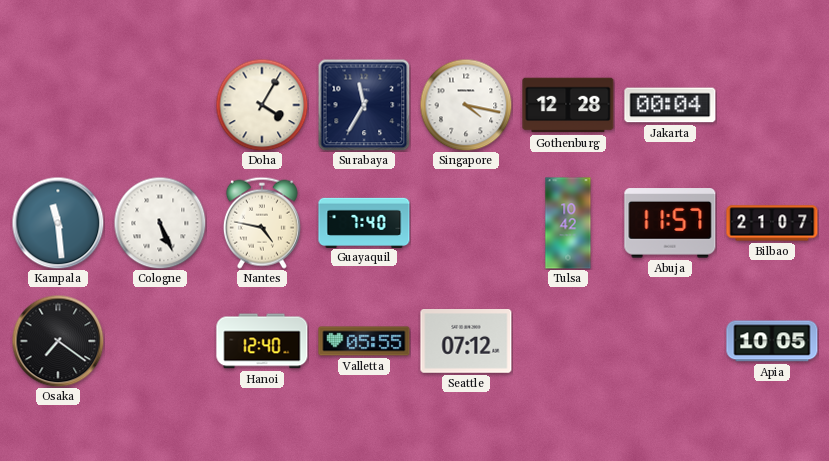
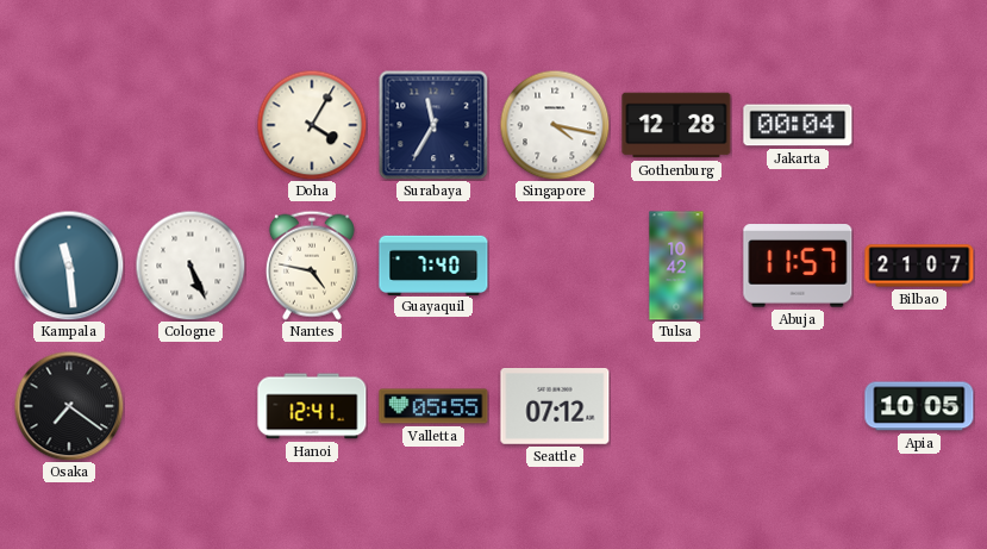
Hanoi: 12:40 -> 12:41
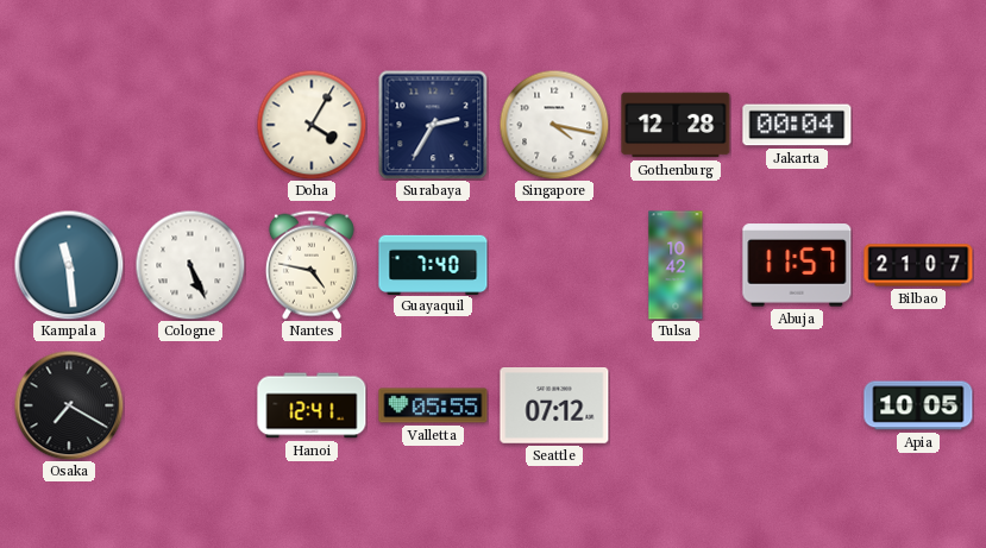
Surabaya: 11:35 -> 2:35
Osaka: 7:21 -> 7:20
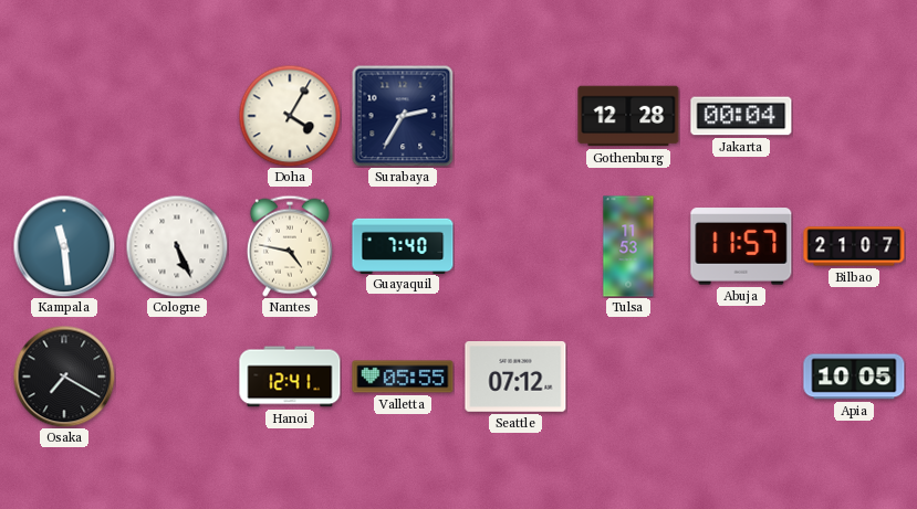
Singapore: 4:17 -> none
Tulsa: 10:42 -> 11:53
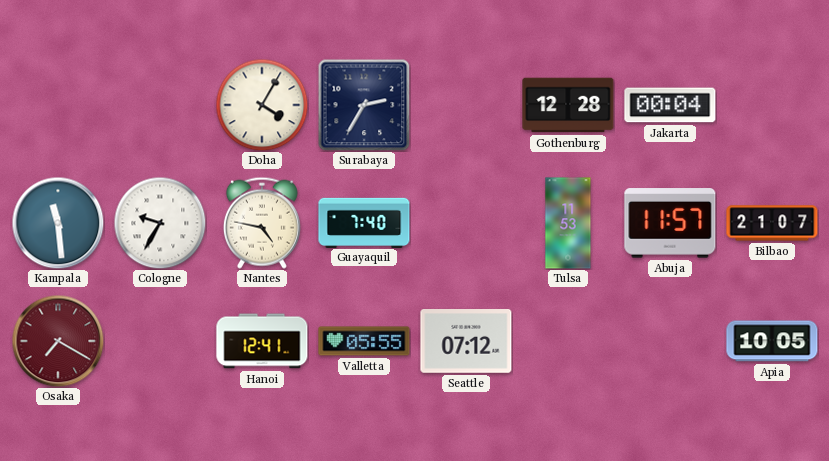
Cologne: 5:26 -> 9:35
Osaka dial: black -> burgundy
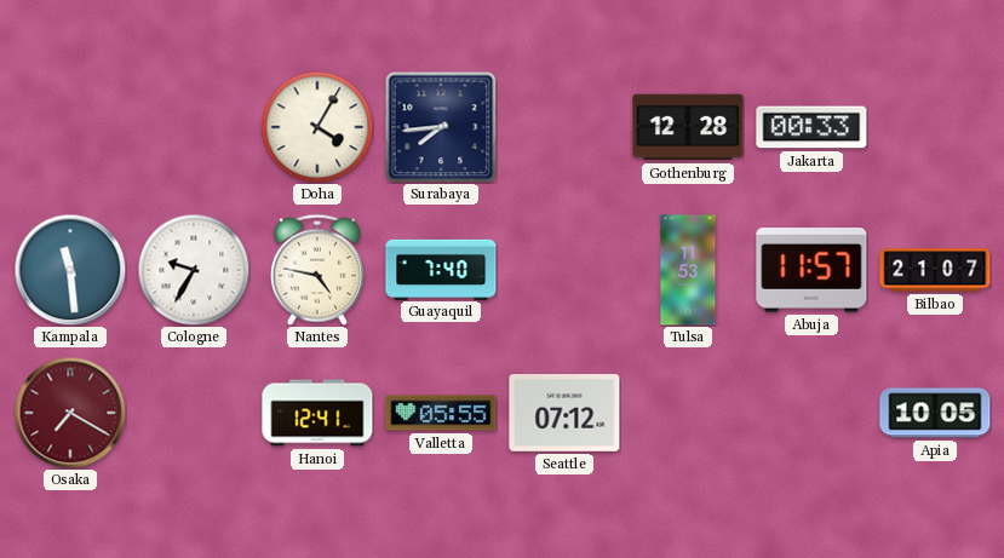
Surabaya: 2:35 -> 7:44
Jakarta: 00:04 -> 00:33
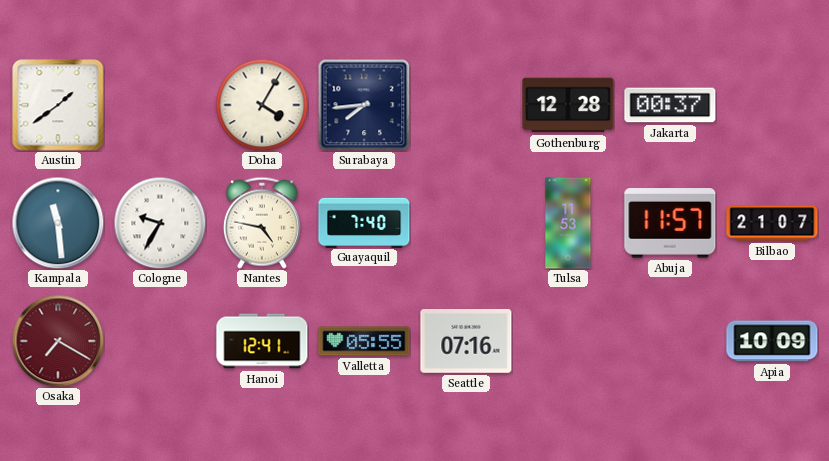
Austin: none -> 1:39
Jakarta: 00:33 -> 00:37
Seattle: 07:12 -> 07:16
Apia: 10:05 -> 10:09
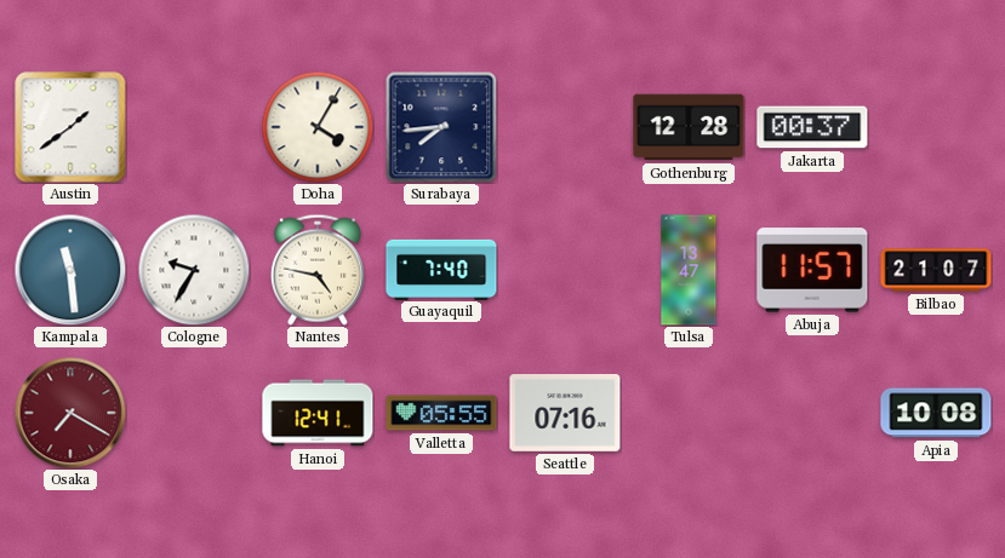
Tulsa: 11:53 -> 13:47
Apia: 10:09 -> 10:08
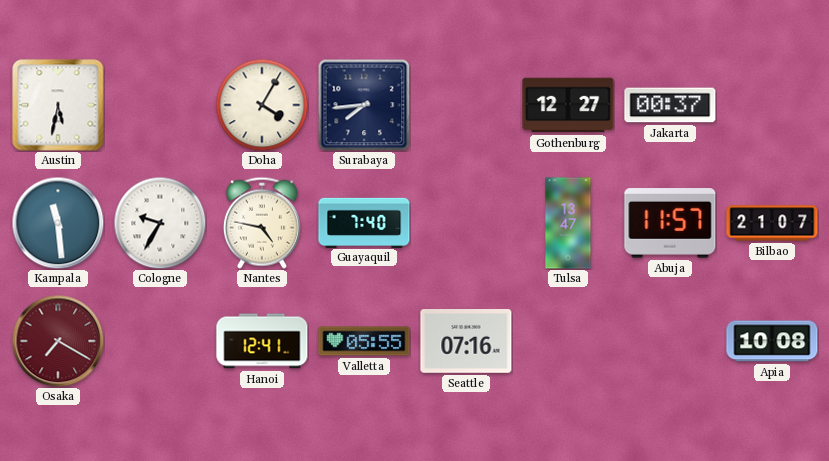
Austin: 1:39 -> 5:32
Gothenburg: 12:28 -> 12:27
